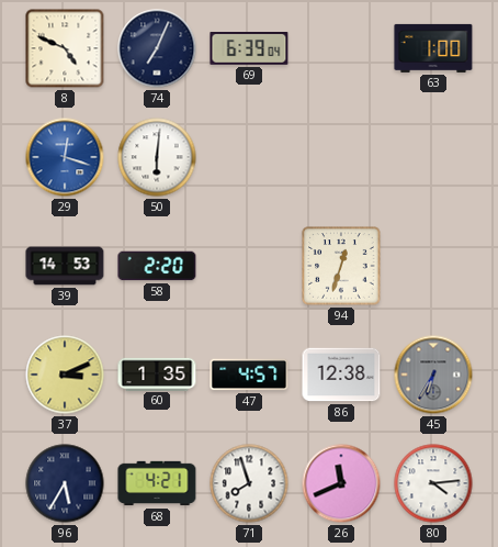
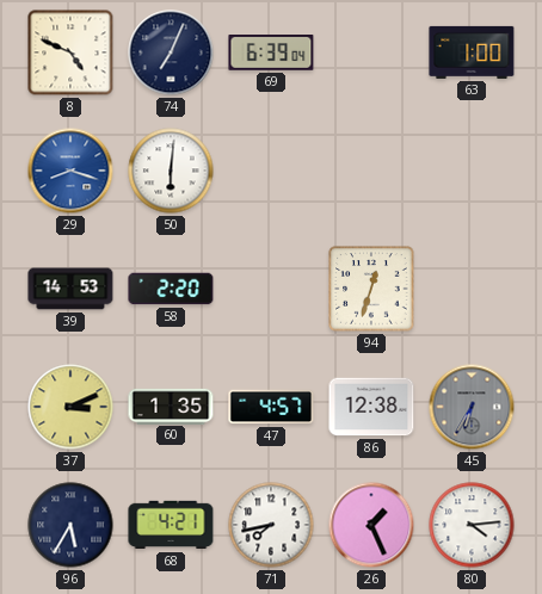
29: 12:18 -> 8:18
71: 7:57 -> 7:43
26: 11:41 -> 1:26
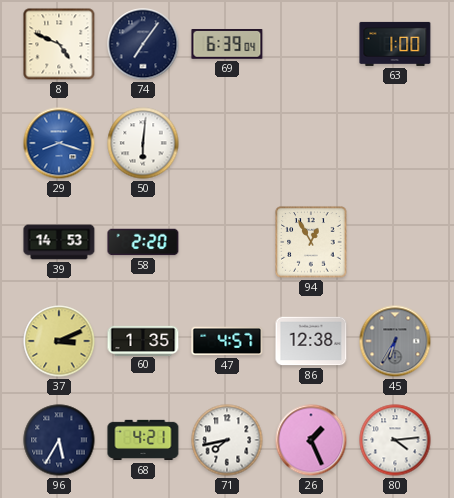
74: 7:04 -> 7:06
94: 12:33 -> 12:55
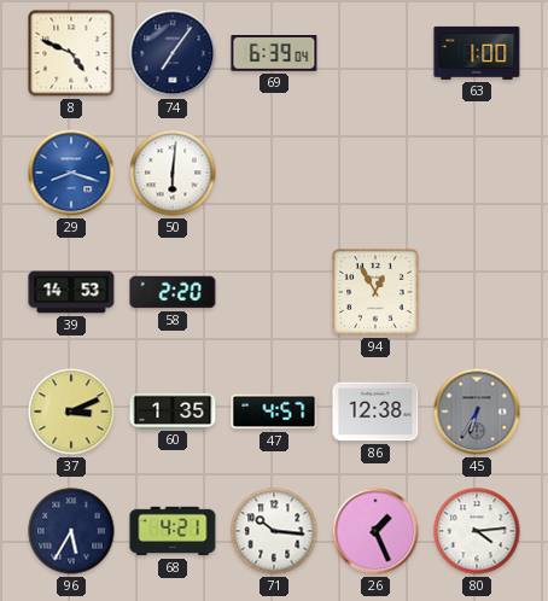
71: 7:43 -> 10:16
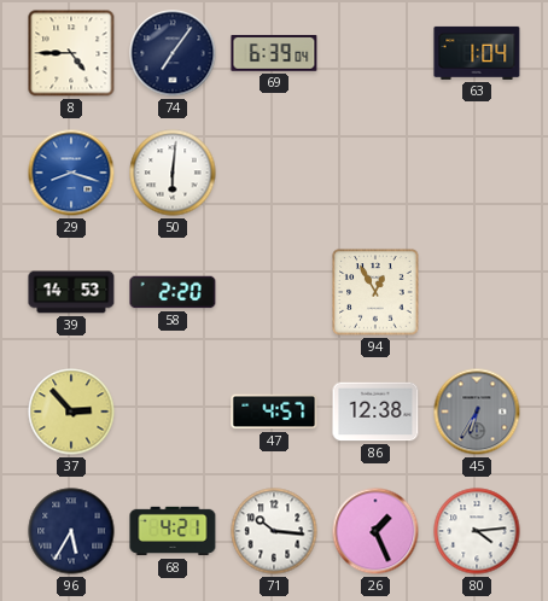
8: 4:49 -> 4:45
63: 1:00 -> 1:04
37: 3:11 -> 2:53
60: 1:35 -> none
